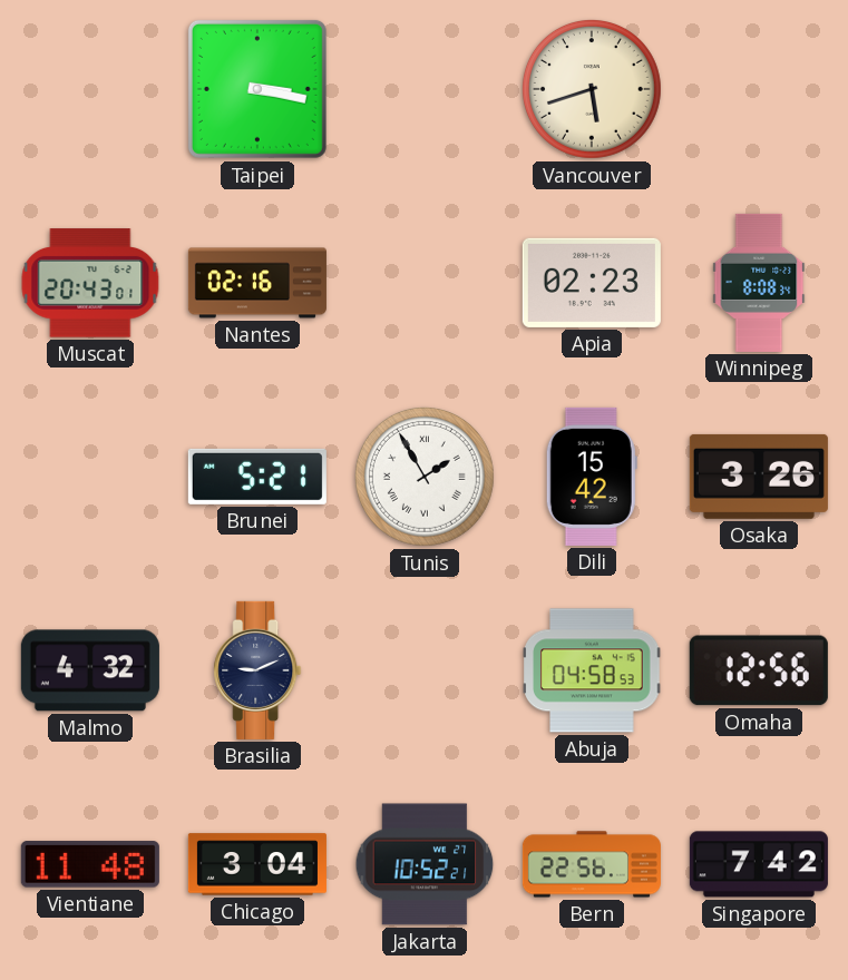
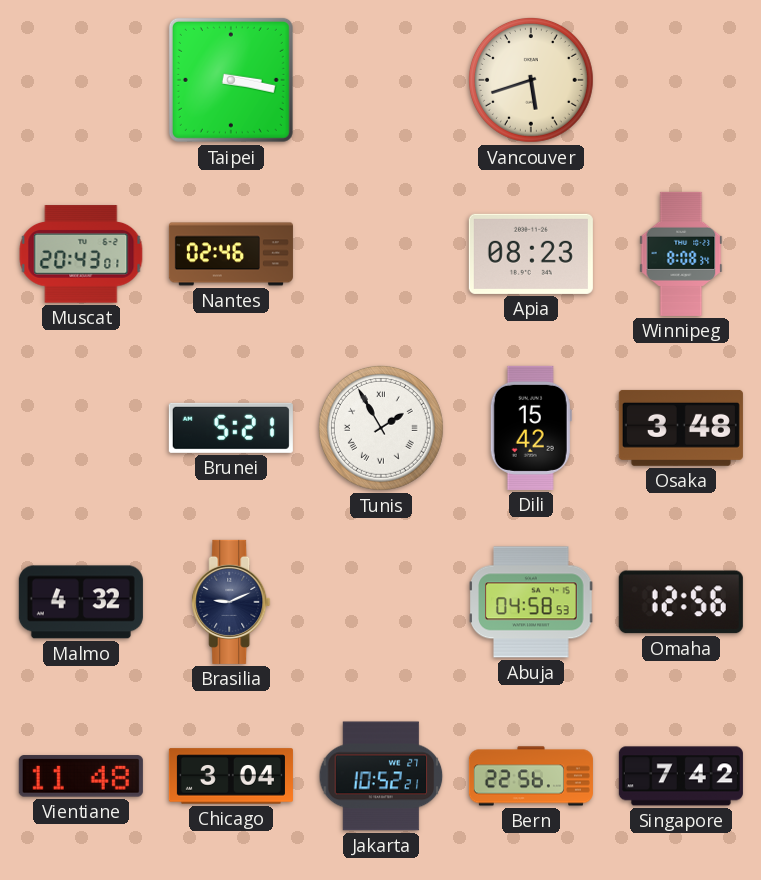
Nantes: 02:16 -> 02:46
Apia: 02:23 -> 08:23
Osaka: 3:26 -> 3:48
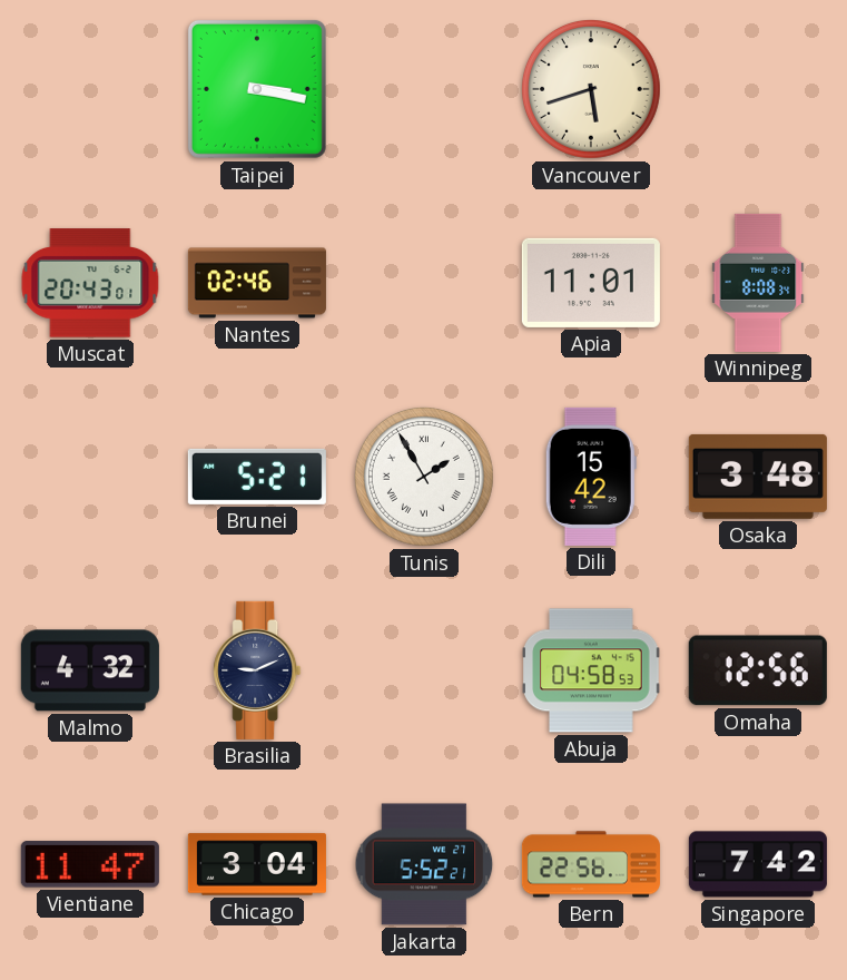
Apia: 08:23 -> 11:01
Vientiane: 11:48 -> 11:47
Jakarta: 10:52 -> 5:52
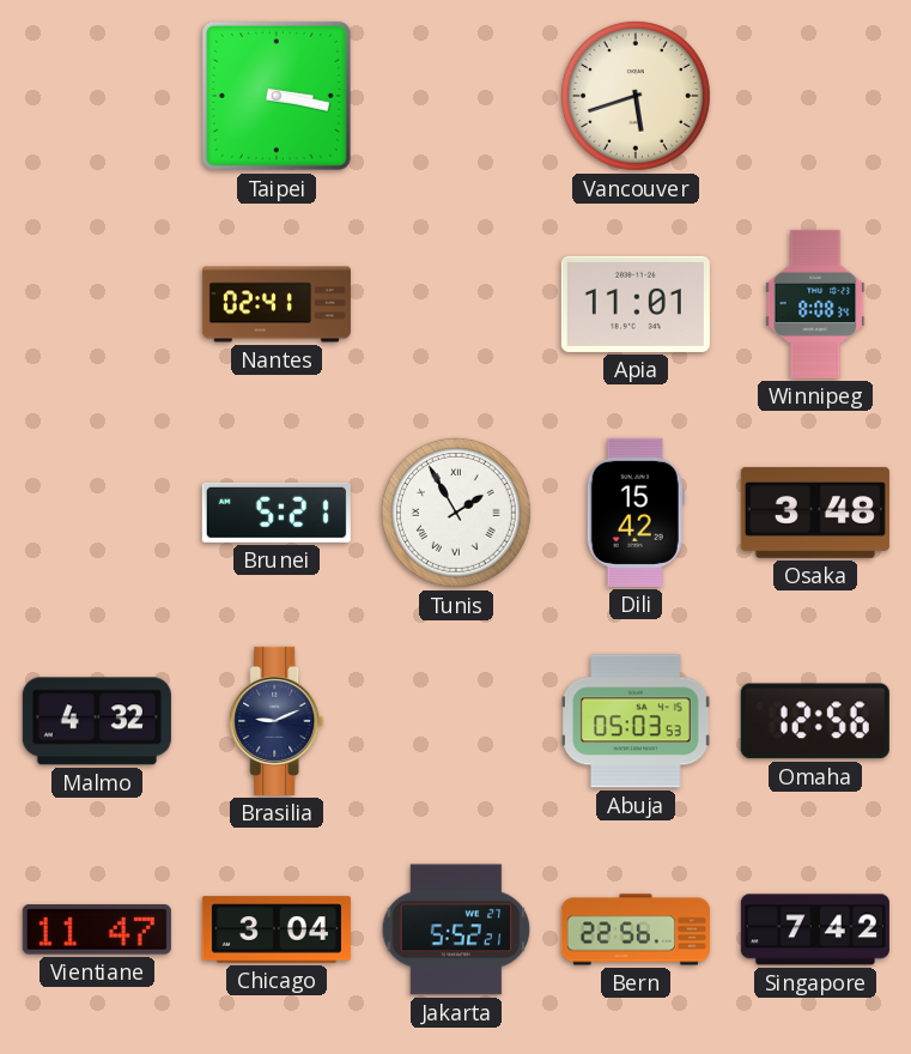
Muscat: 20:43 -> none
Nantes: 02:46 -> 02:41
Abuja: 04:58 -> 05:03
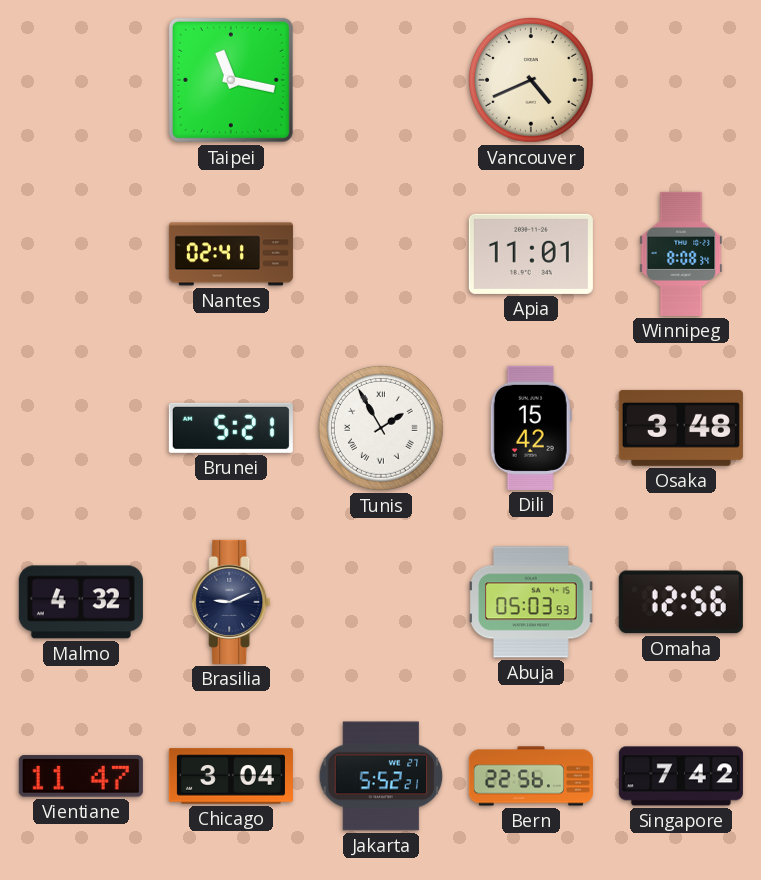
Taipei: 3:17 -> 11:17
Vancouver: 5:42 -> 4:41
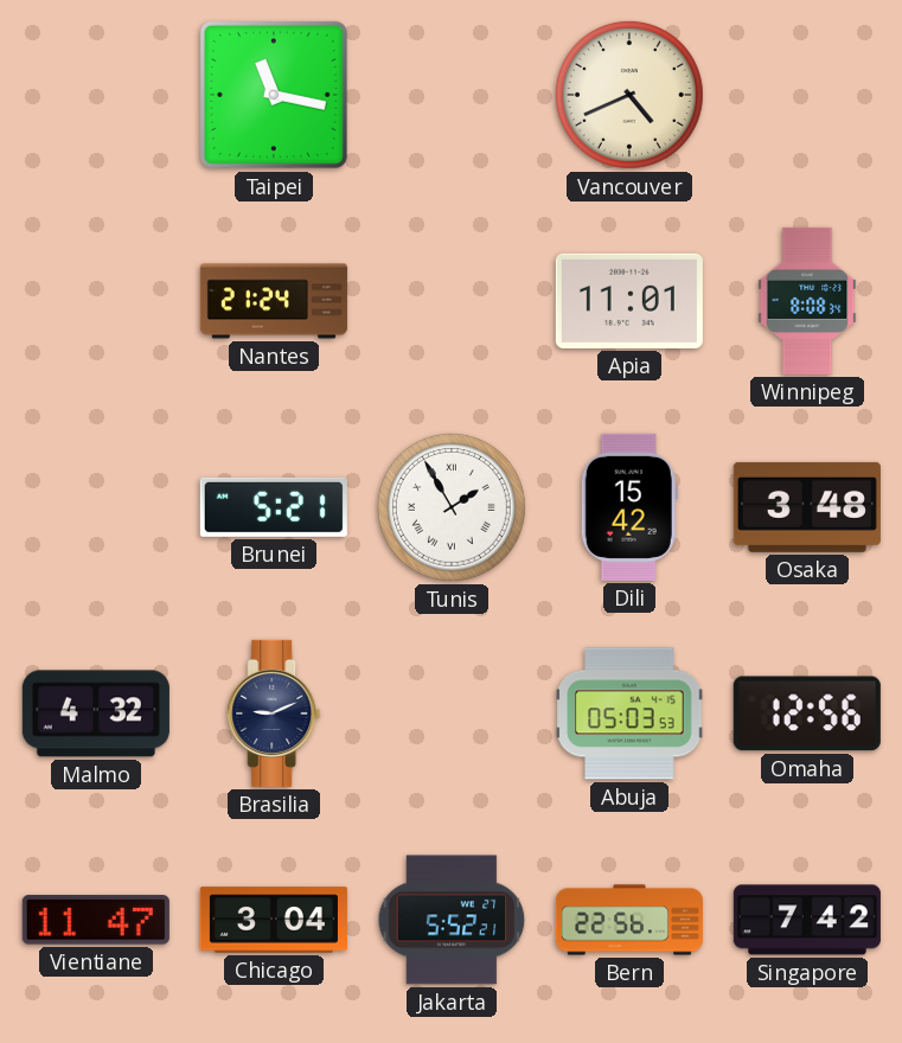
Nantes: 02:41 -> 21:24
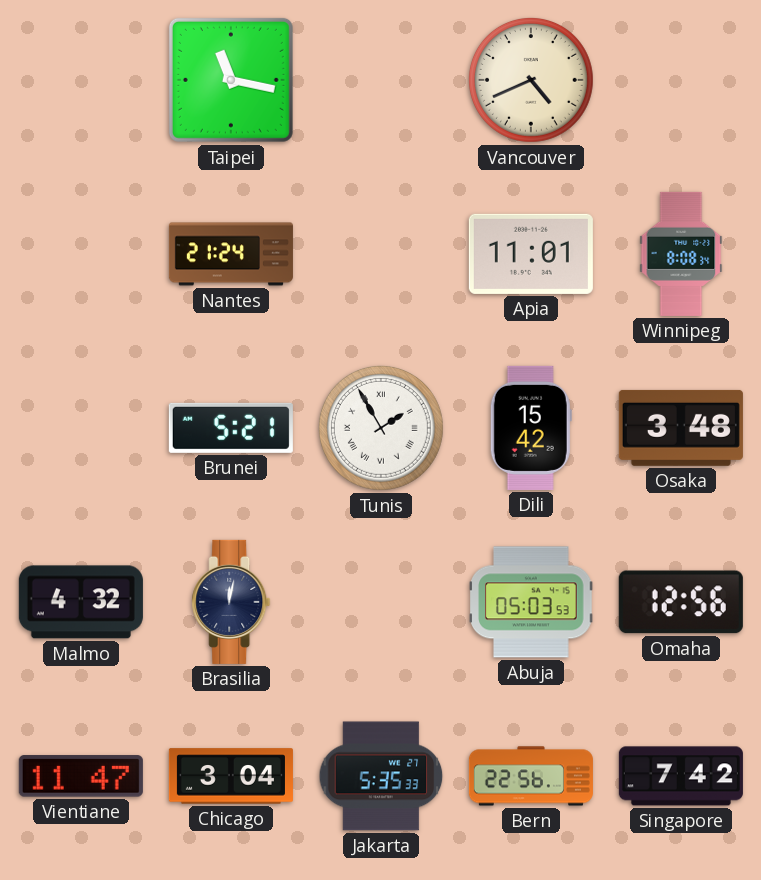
Brasilia: 9:11 -> 12:02
Jakarta: 5:52 -> 5:35
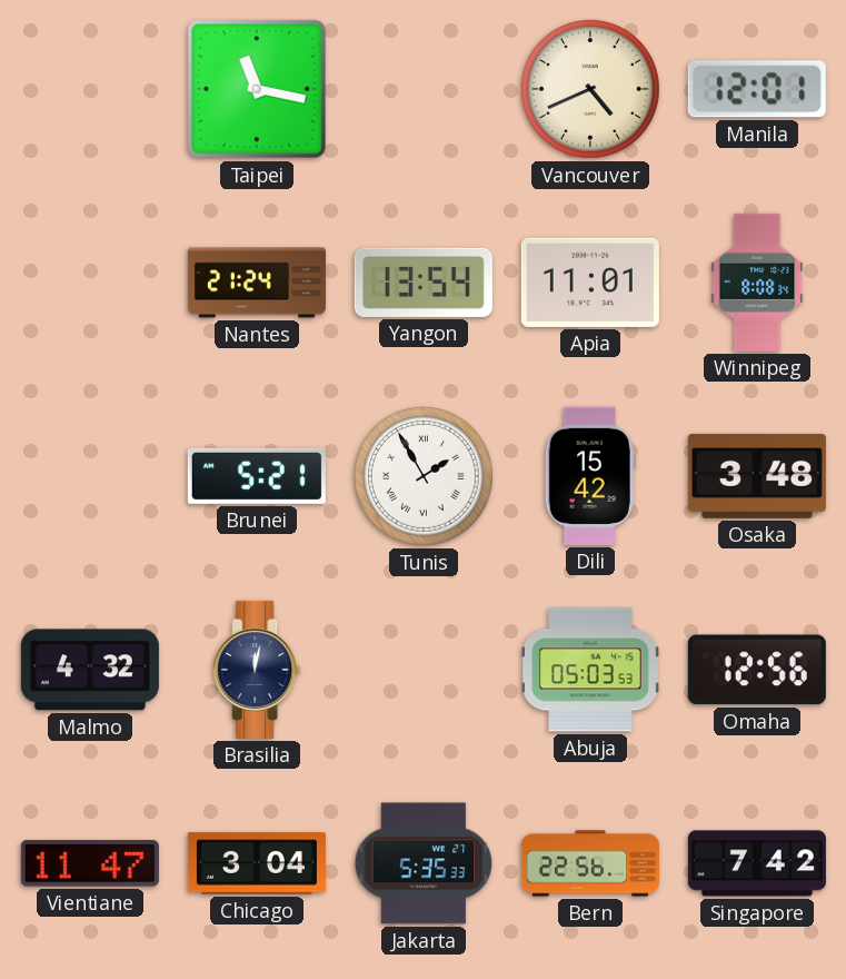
Manila: none -> 12:01
Yangon: none -> 13:54
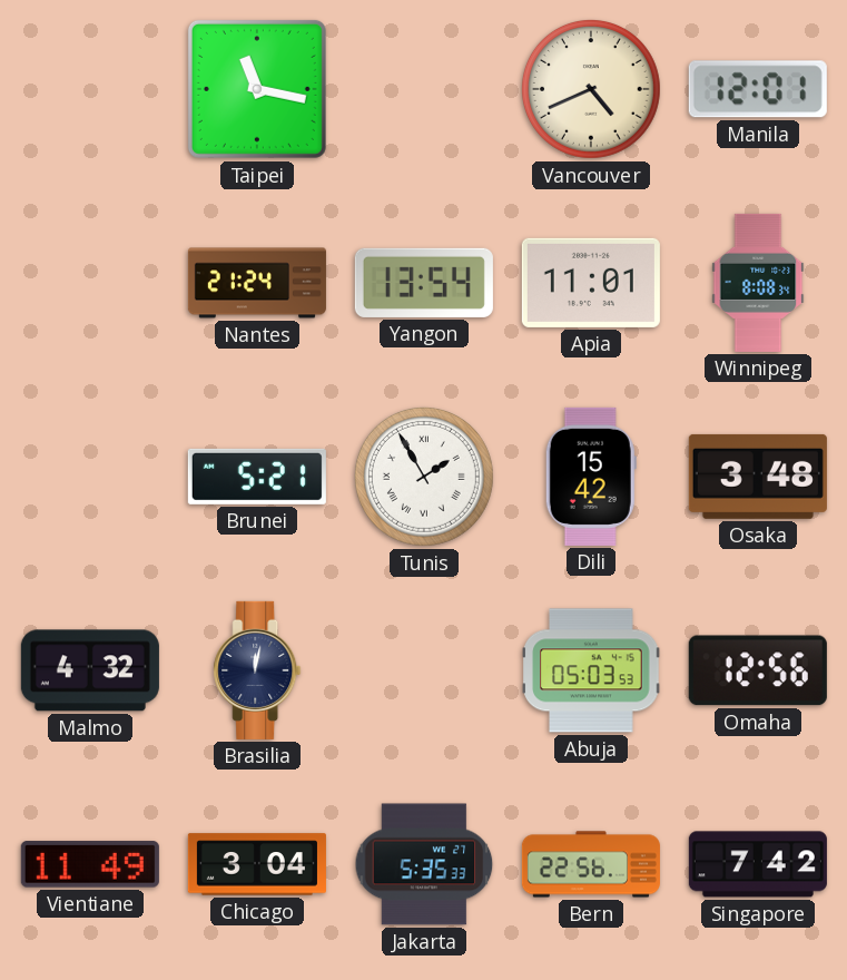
Vientiane: 11:47 -> 11:49
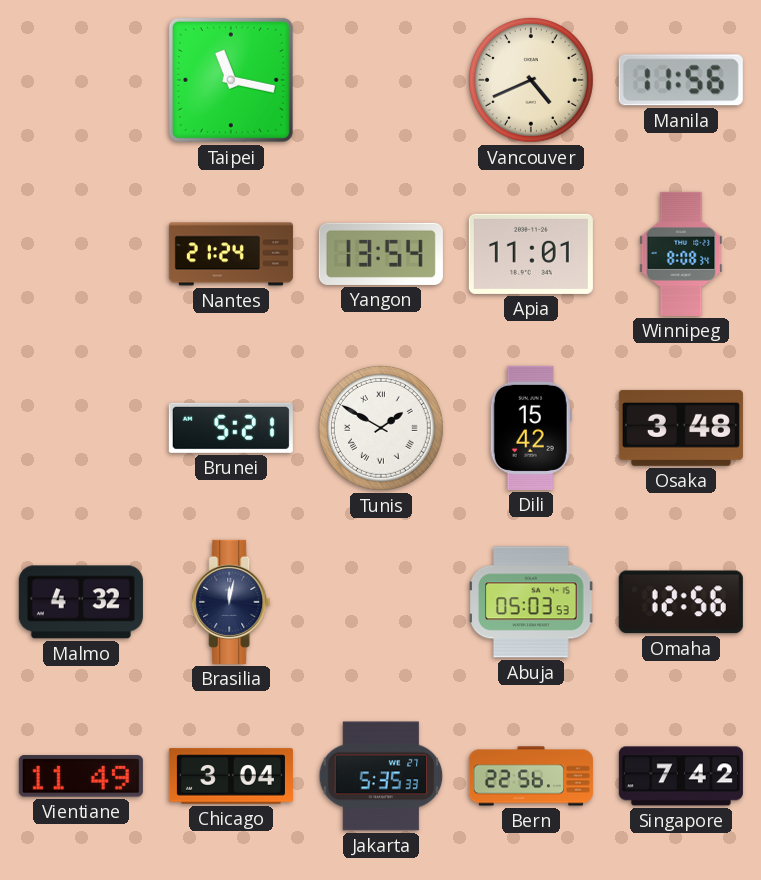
Manila: 12:01 -> 11:56
Tunis: 1:55 -> 1:50
